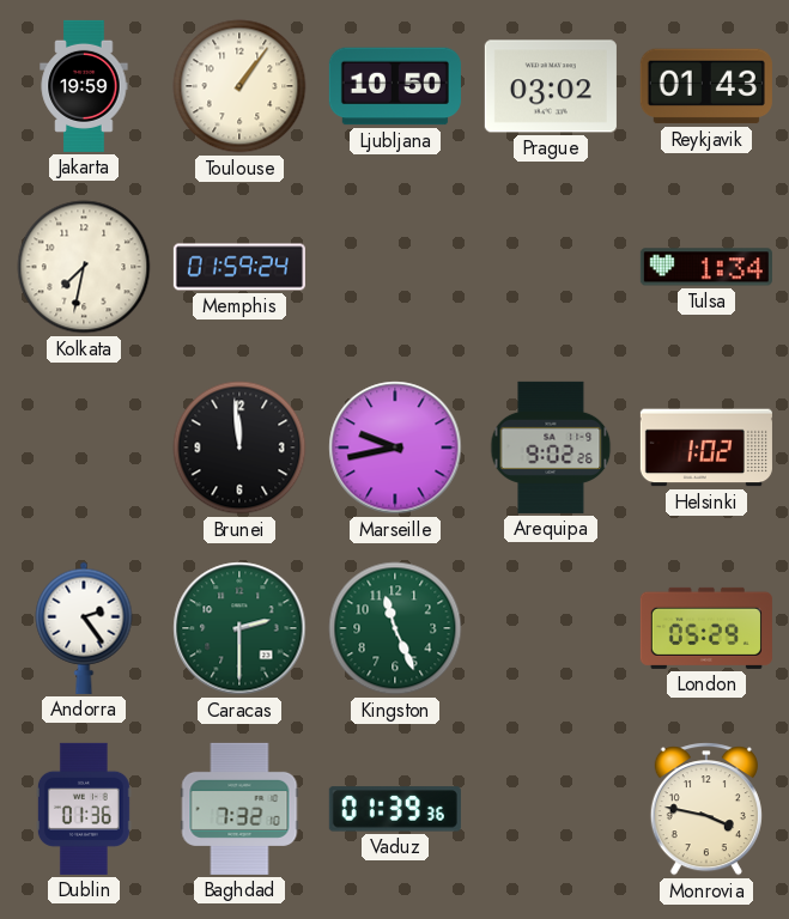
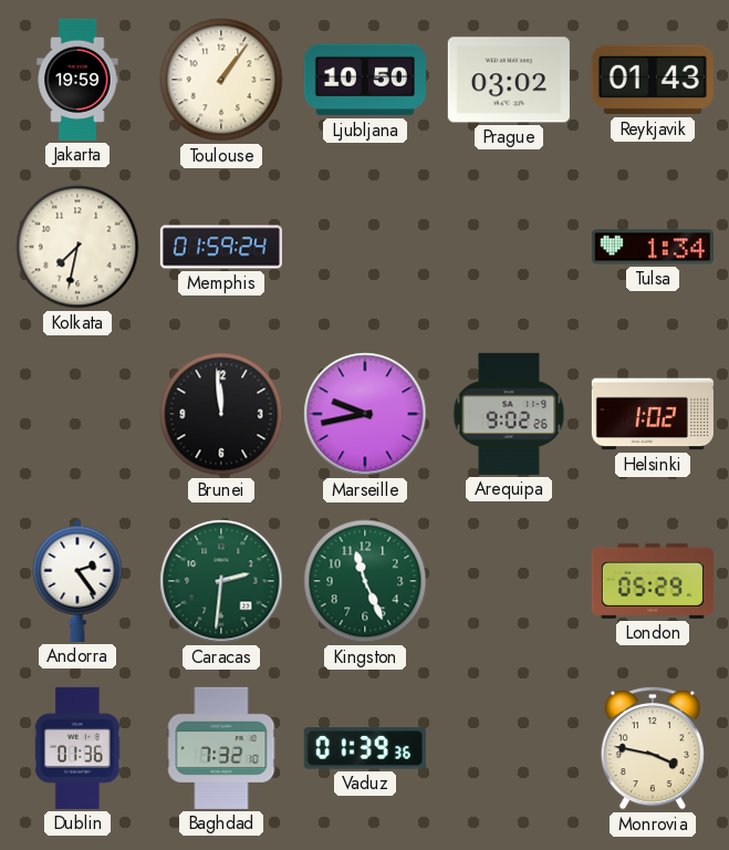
Caracas: 2:30 -> 2:31
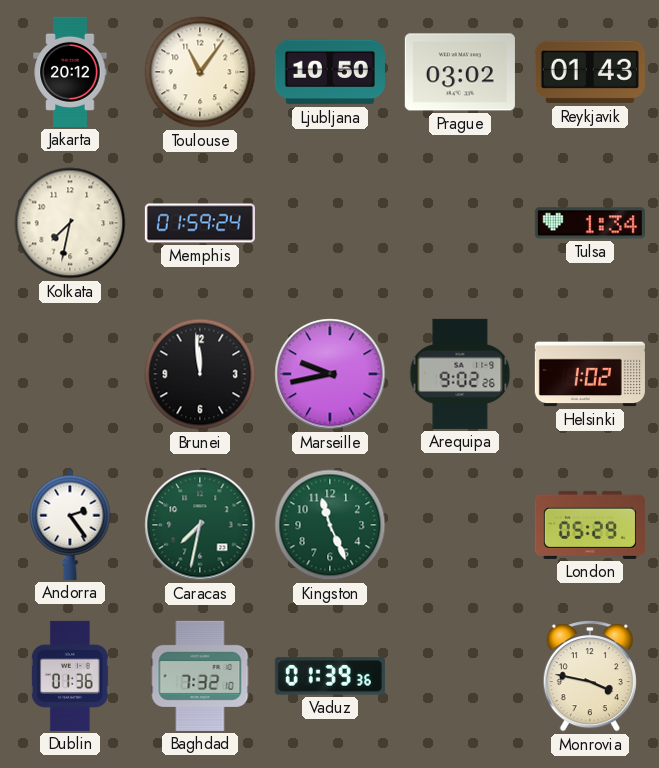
Jakarta: 19:59 -> 20:12
Toulouse: 1:06 -> 11:06
Caracas: 2:31 -> 7:32
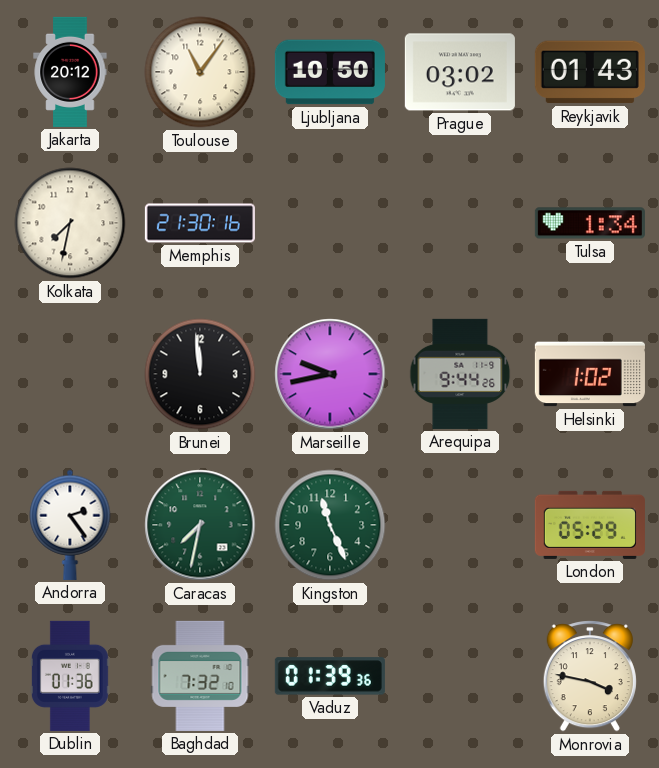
Memphis: 01:59 -> 21:30
Arequipa: 9:02 -> 9:44
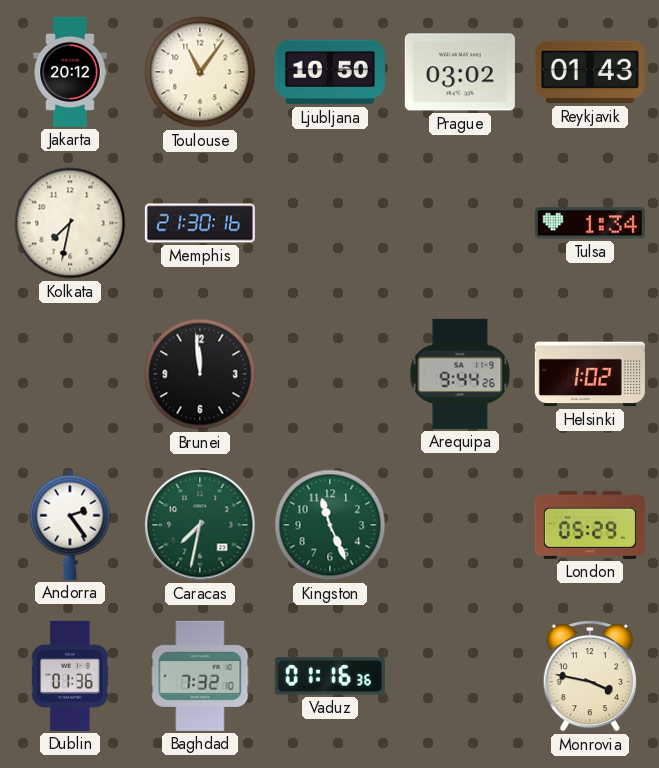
Marseille: 9:43 -> none
Vaduz: 01:39 -> 01:16
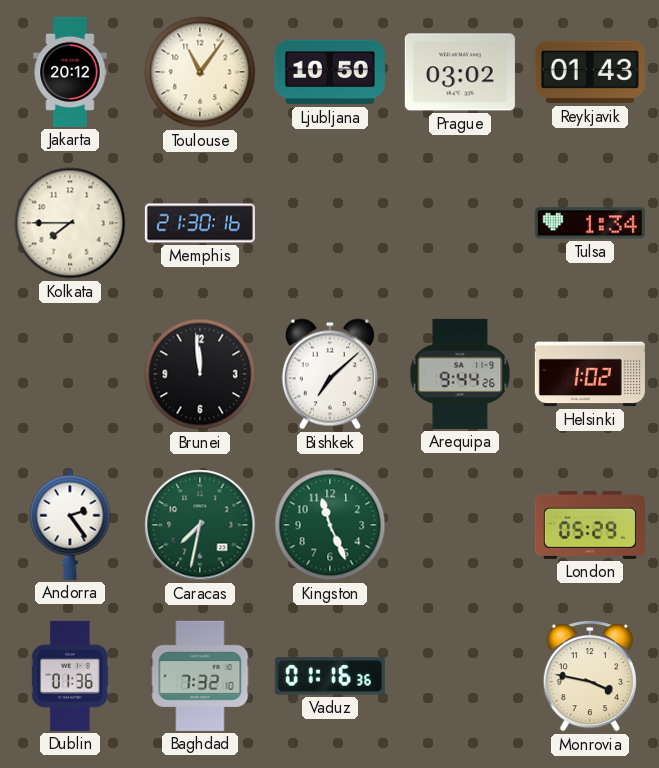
Kolkata: 7:32 -> 7:45
Bishkek: none -> 7:08
